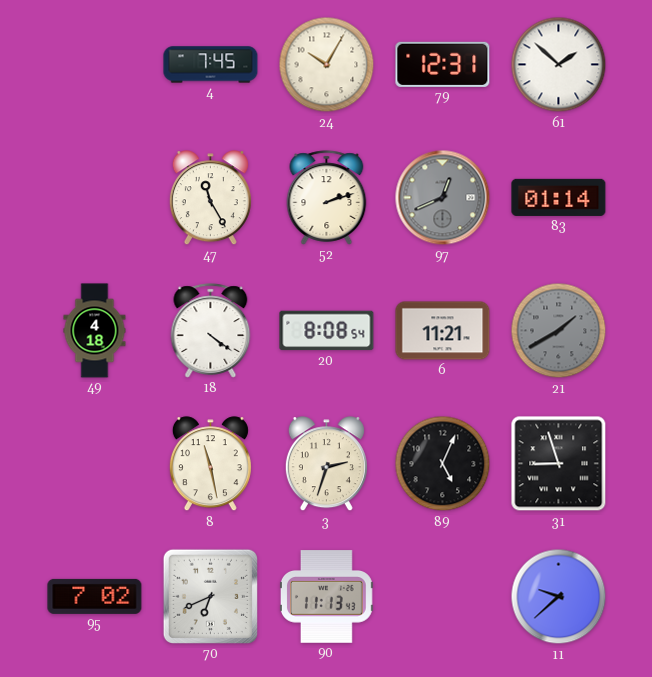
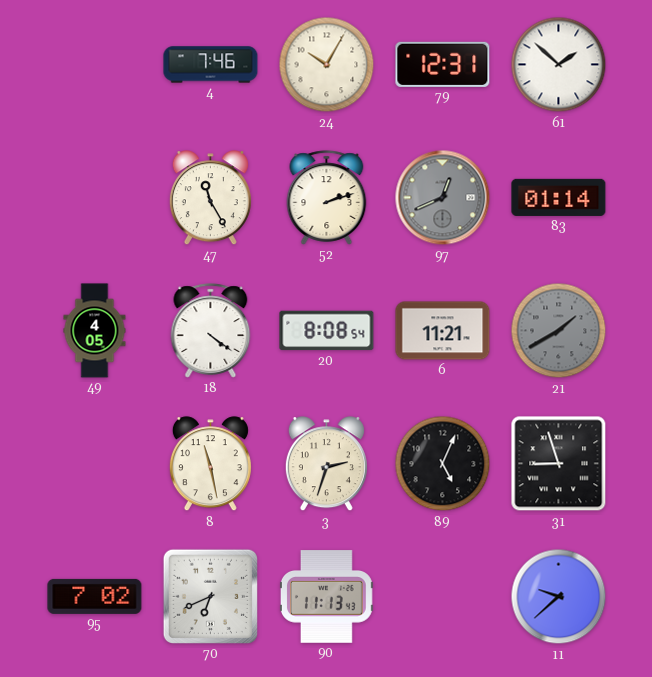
4: 7:45 -> 7:46
49: 4:18 -> 4:05
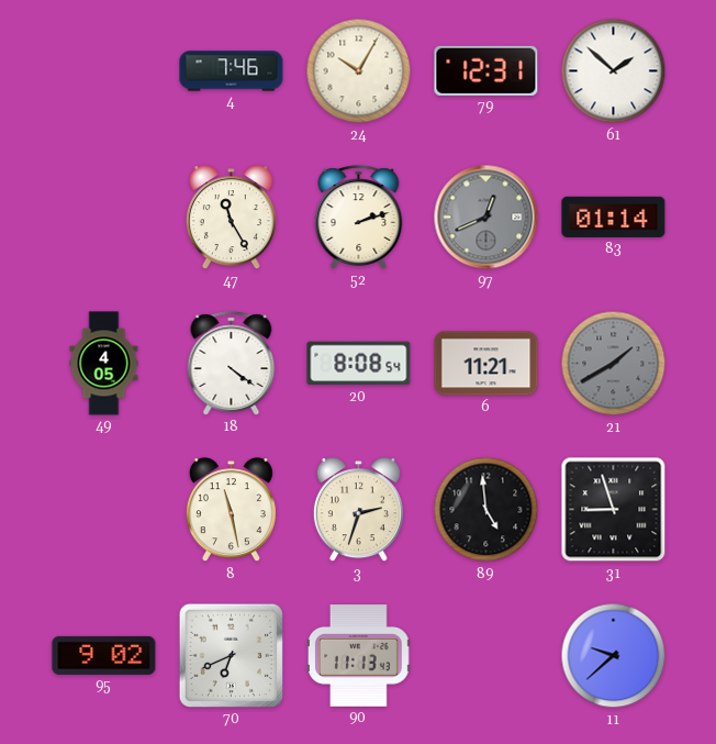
89: 5:04 -> 4:59
95: 7:02 -> 9:02
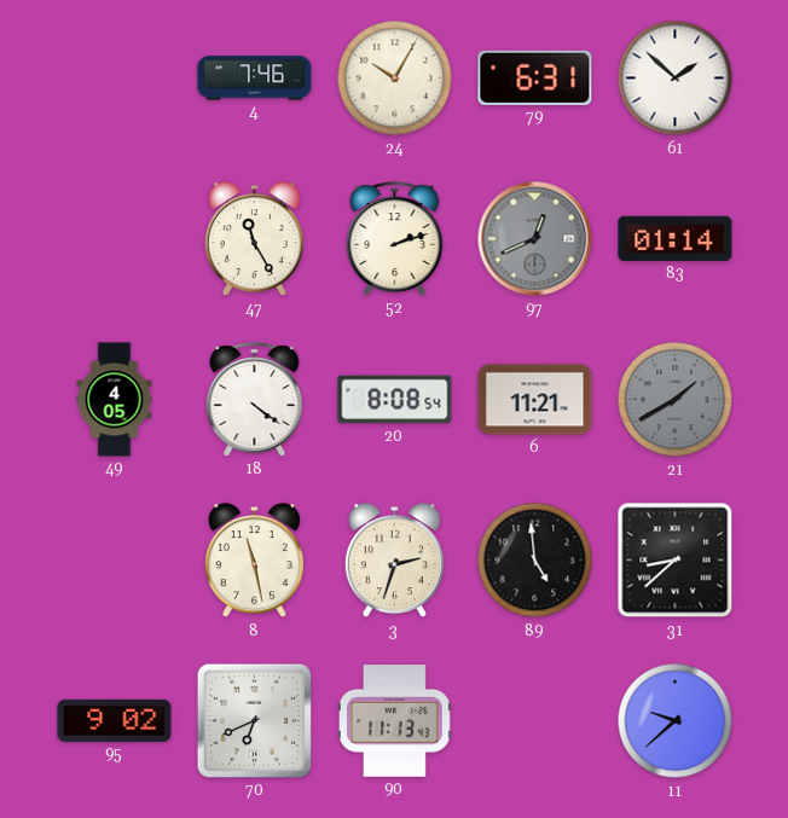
79: 12:31 -> 6:31
31: 8:57 -> 8:38
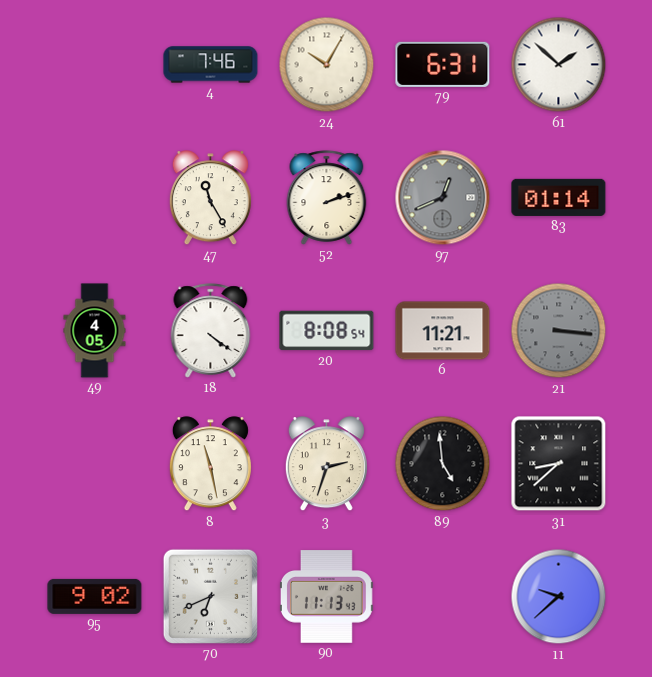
21: 1:40 -> 3:16
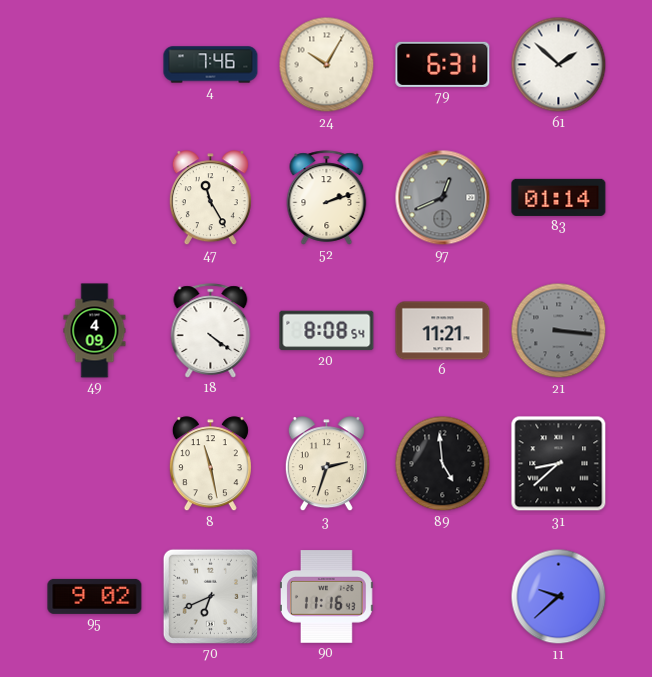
49: 4:05 -> 4:09
90: 11:13 -> 11:16
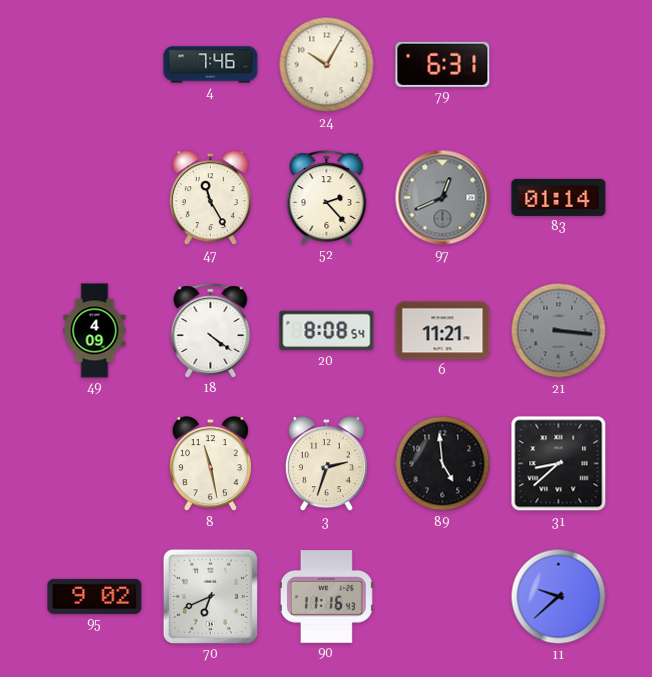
61: 1:52 -> none
52: 2:12 -> 2:23
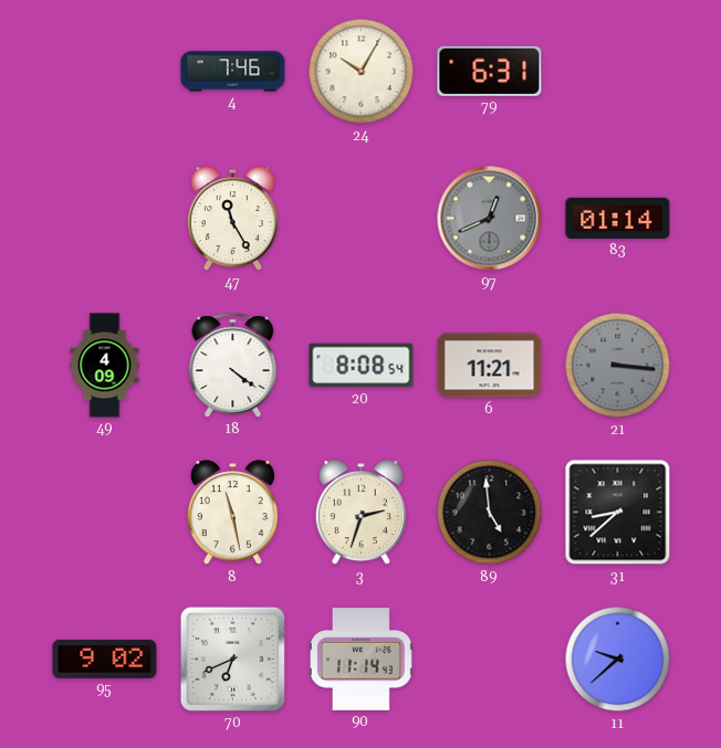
52: 2:23 -> none
90: 11:16 -> 11:14
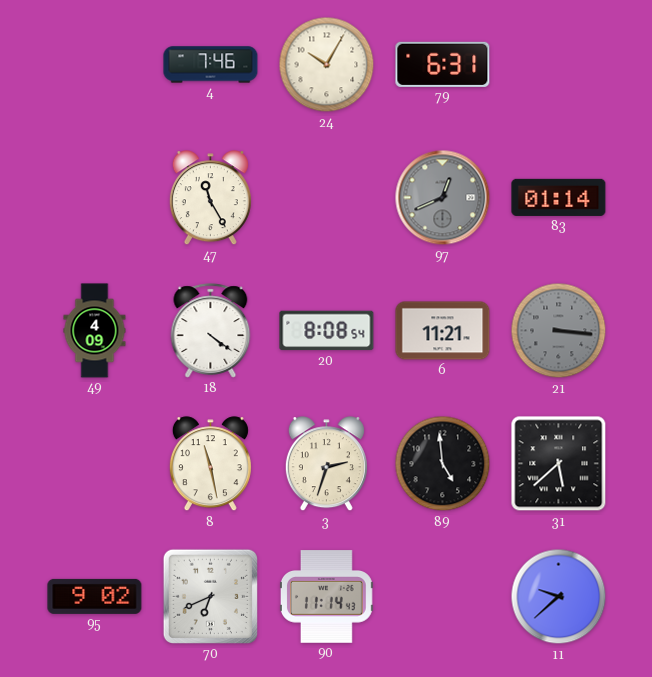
31: 8:38 -> 5:38
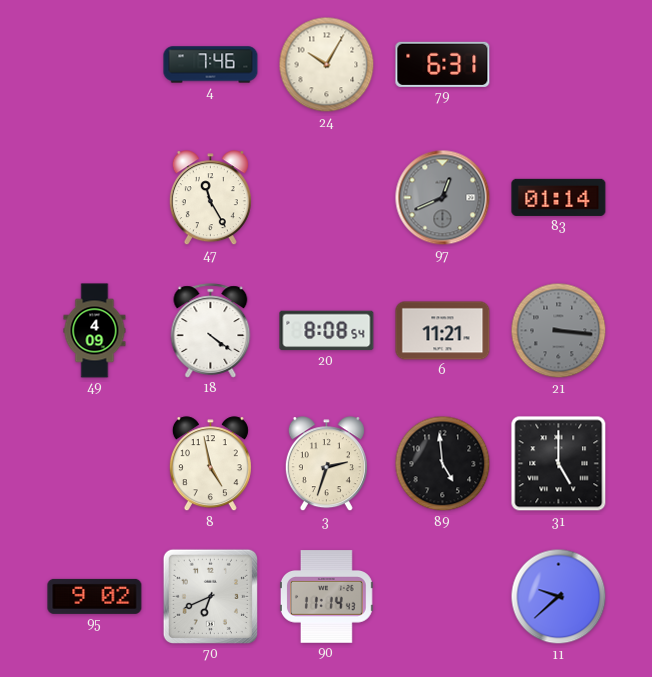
8: 11:28 -> 4:58
31: 5:38 -> 5:00
